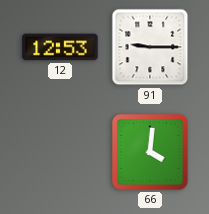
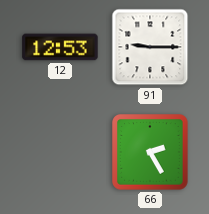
66: 4:01 -> 2:25
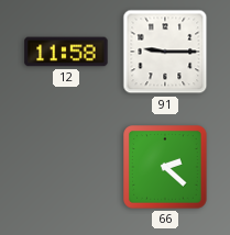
12: 12:53 -> 11:58
66: 2:25 -> 2:22
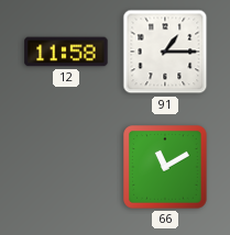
91: 9:15 -> 1:15
66: 2:22 -> 11:10
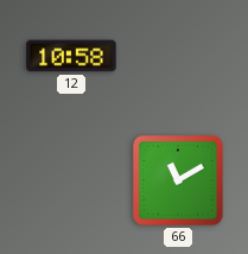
12: 11:58 -> 10:58
91: 1:15 -> none
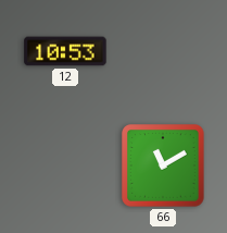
12: 10:58 -> 10:53
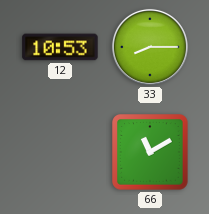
33: none -> 8:15
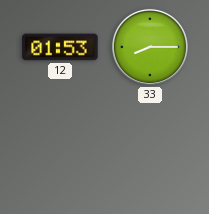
12: 10:53 -> 01:53
66: 11:10 -> none
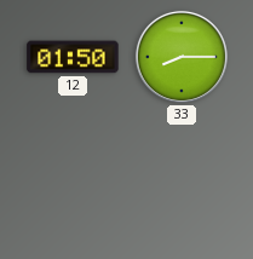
12: 01:53 -> 01:50
